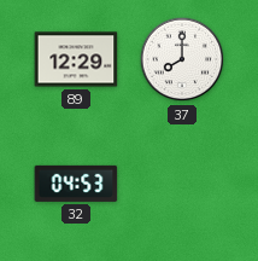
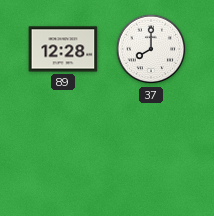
89: 12:29 -> 12:28
32: 04:53 -> none
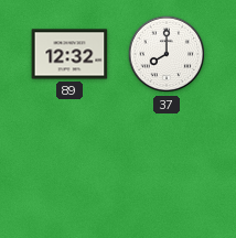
89: 12:28 -> 12:32
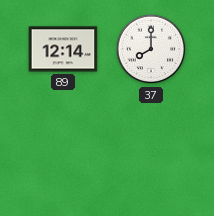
89: 12:32 -> 12:14
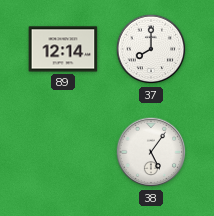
38: none -> 5:06
